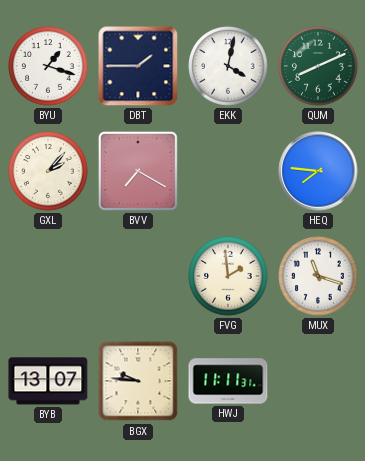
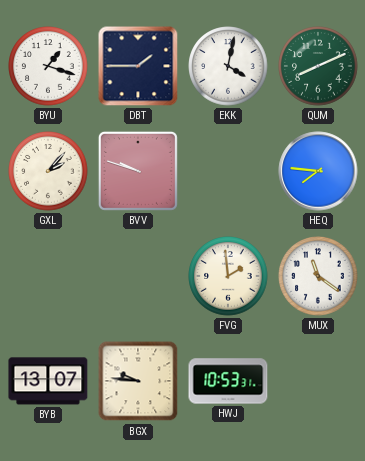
BVV: 7:20 -> 9:48
MUX: 11:18 -> 11:21
HWJ: 11:11 -> 10:53
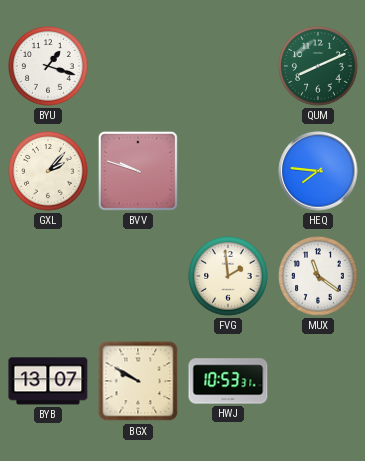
DBT: 1:45 -> none
EKK: 4:02 -> none
BGX: 9:46 -> 9:50
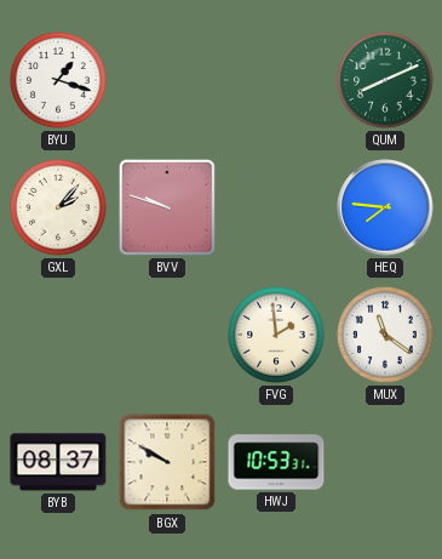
BYB: 13:07 -> 08:37
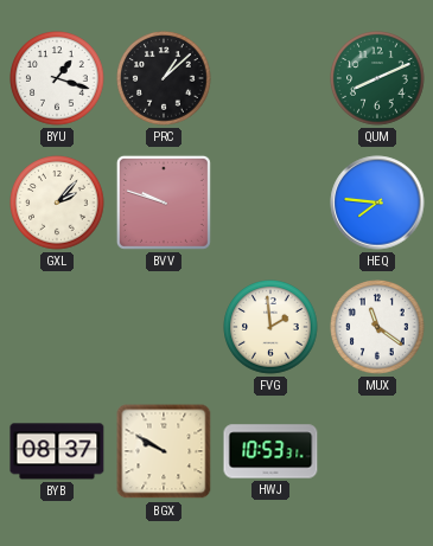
PRC: none -> 1:08
